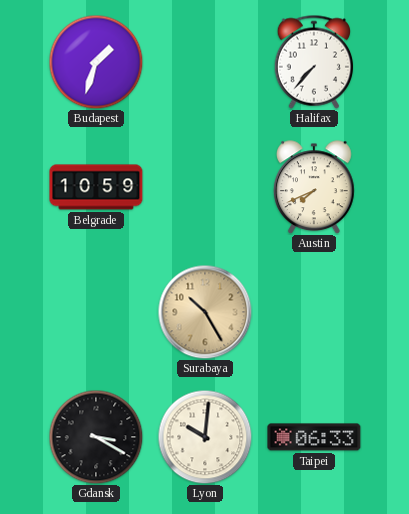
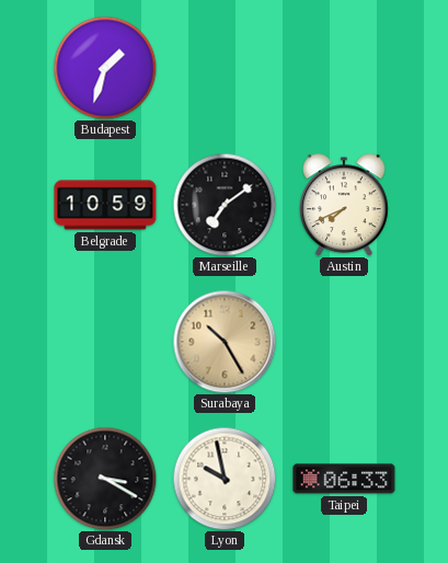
Halifax: 7:37 -> none
Marseille: none -> 7:09
Lyon: 10:01 -> 9:58
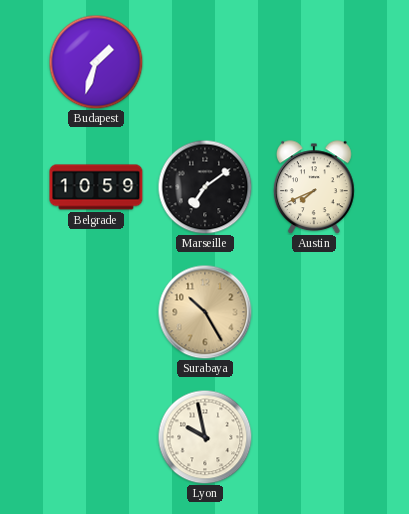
Gdansk: 3:20 -> none
Taipei: 06:33 -> none
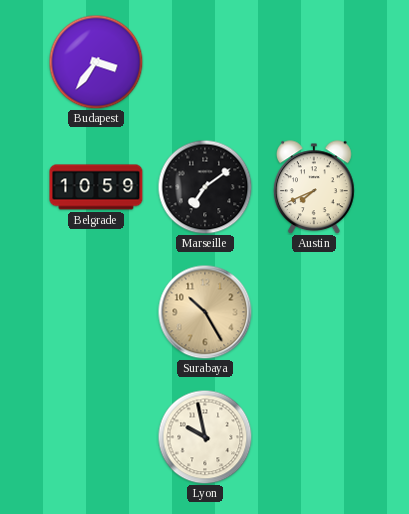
Budapest: 1:33 -> 3:36
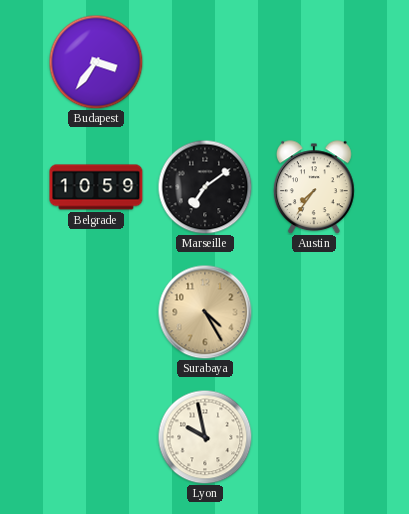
Austin: 7:41 -> 7:36
Surabaya: 10:25 -> 4:25
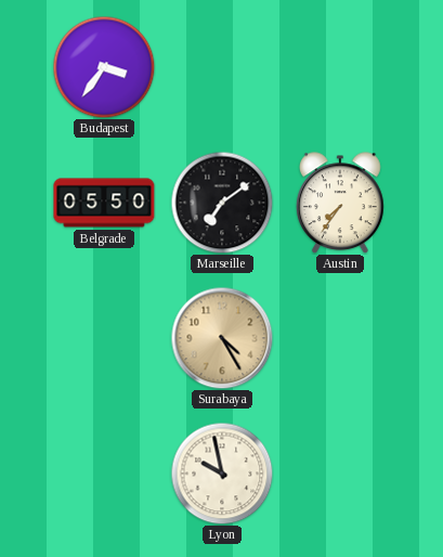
Belgrade: 10:59 -> 05:50
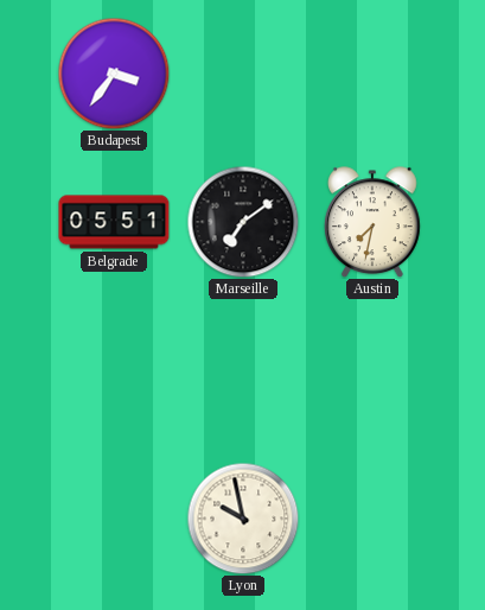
Belgrade: 05:50 -> 05:51
Austin: 7:36 -> 7:32
Surabaya: 4:25 -> none
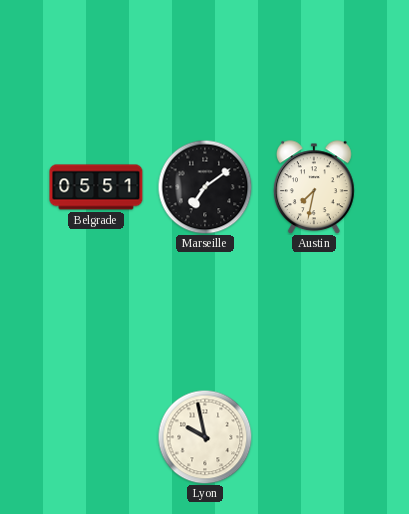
Budapest: 3:36 -> none
